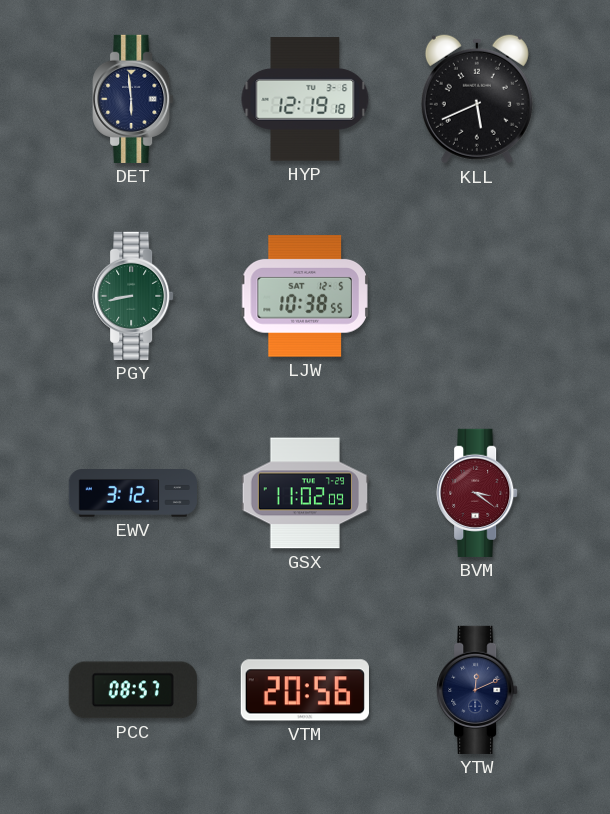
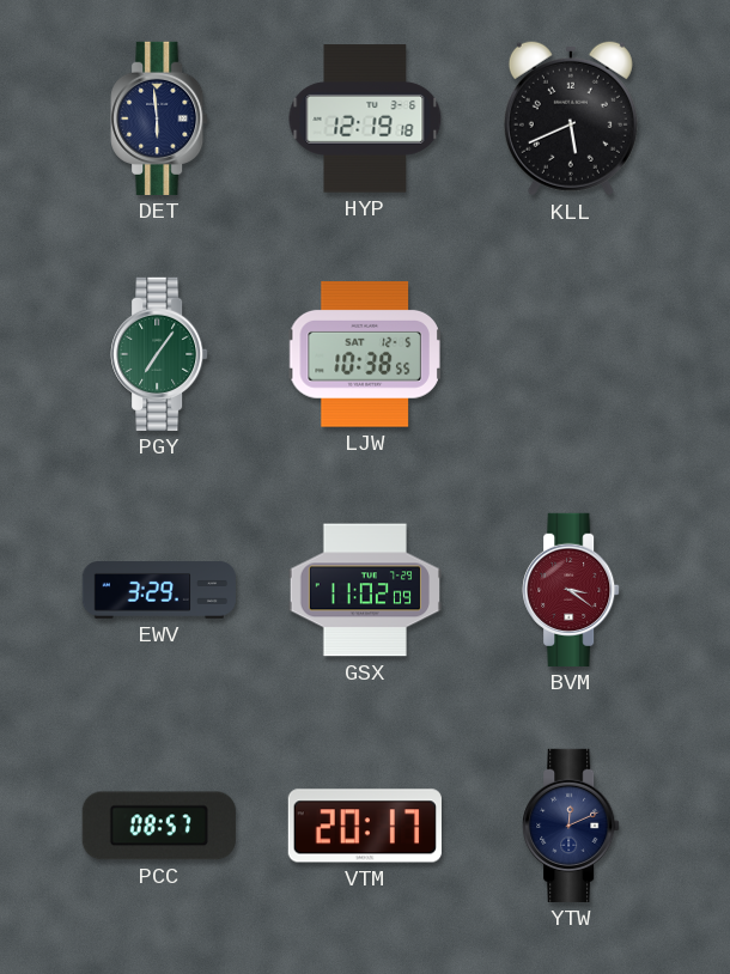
PGY: 8:43 -> 7:06
EWV: 3:12 -> 3:29
VTM: 20:56 -> 20:17
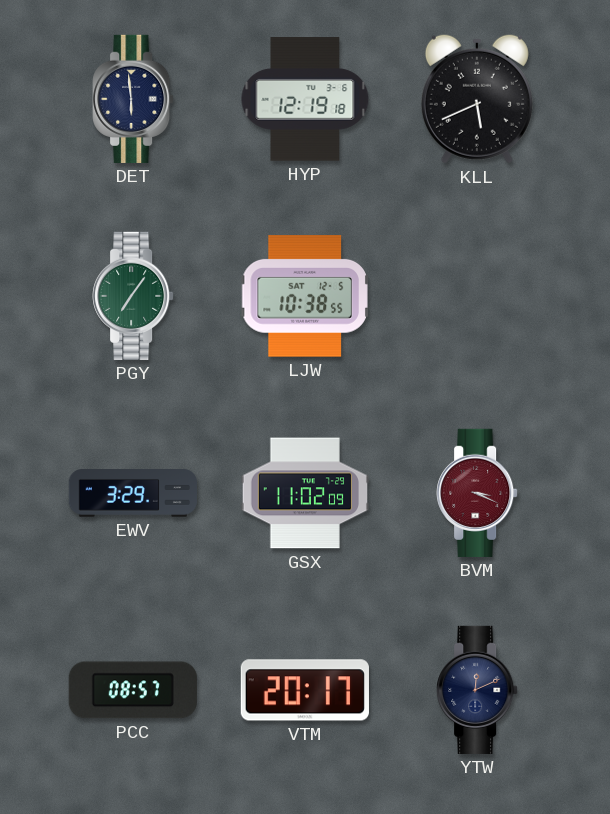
BVM: 3:21 -> 3:19
